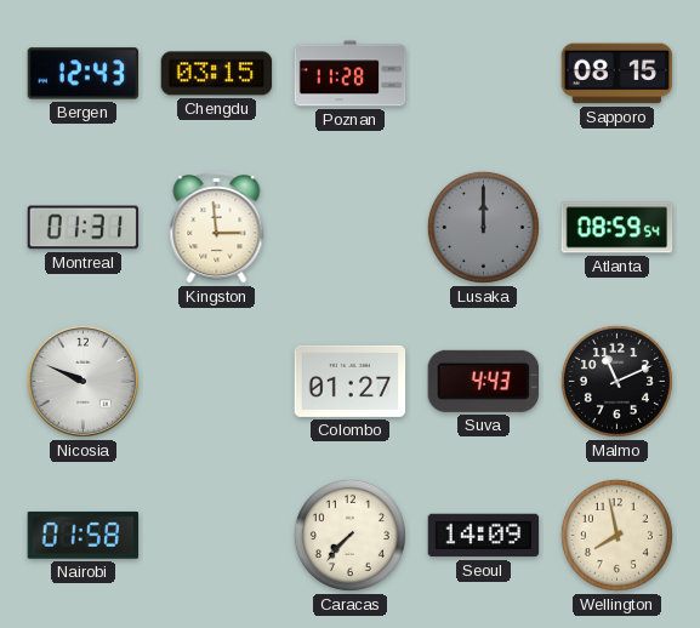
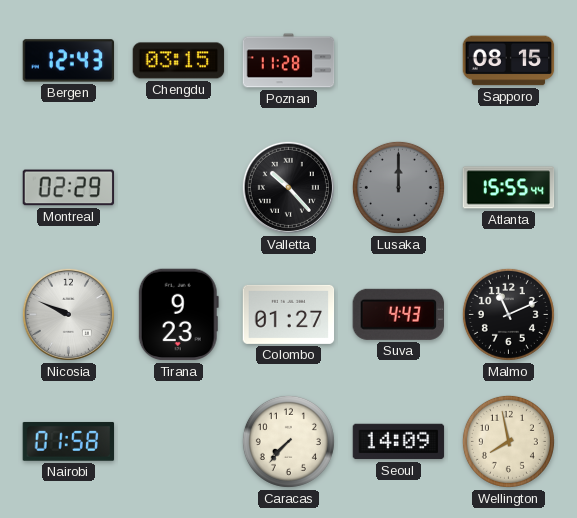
Montreal: 01:31 -> 02:29
Kingston: 2:59 -> none
Valletta: none -> 10:23
Atlanta: 08:59 -> 15:55
Tirana: none -> 9:23
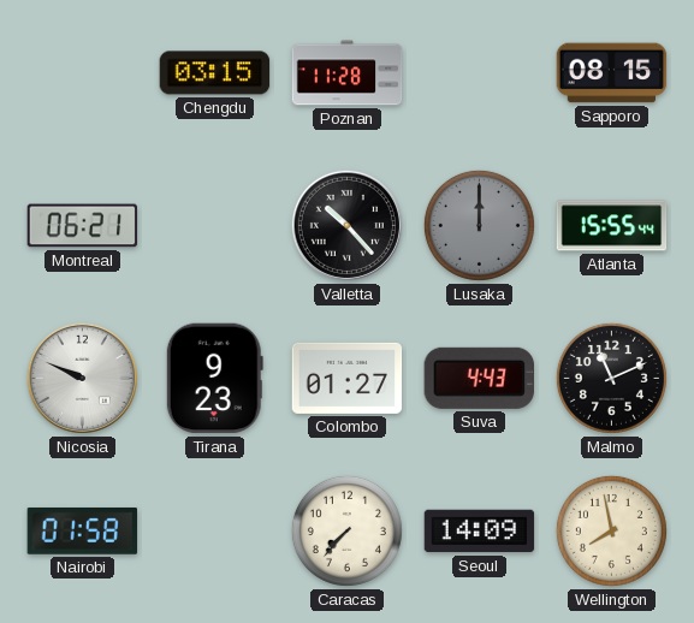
Bergen: 12:43 -> none
Montreal: 02:29 -> 06:21
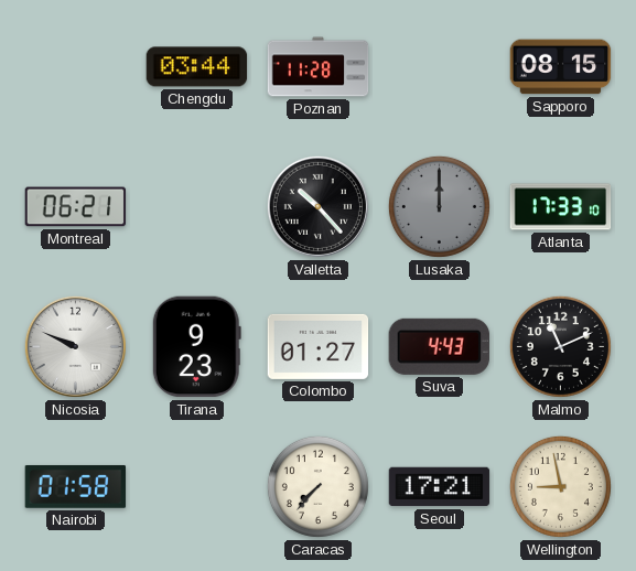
Chengdu: 03:15 -> 03:44
Atlanta: 15:55 -> 17:33
Seoul: 14:09 -> 17:21
Wellington: 7:58 -> 8:58
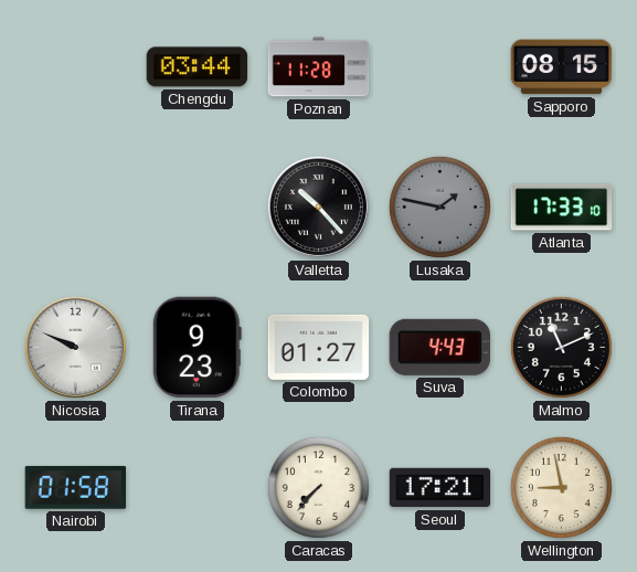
Montreal: 06:21 -> none
Lusaka: 12:00 -> 1:47
